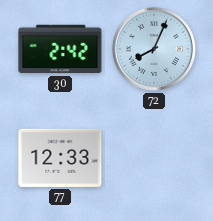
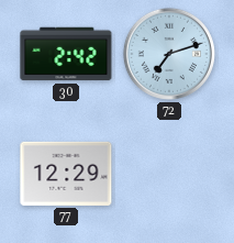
72: 8:04 -> 7:12
77: 12:33 -> 12:29
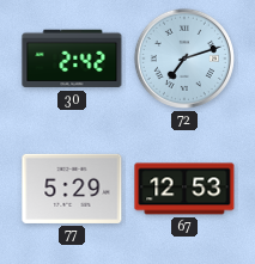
77: 12:29 -> 5:29
67: none -> 12:53
